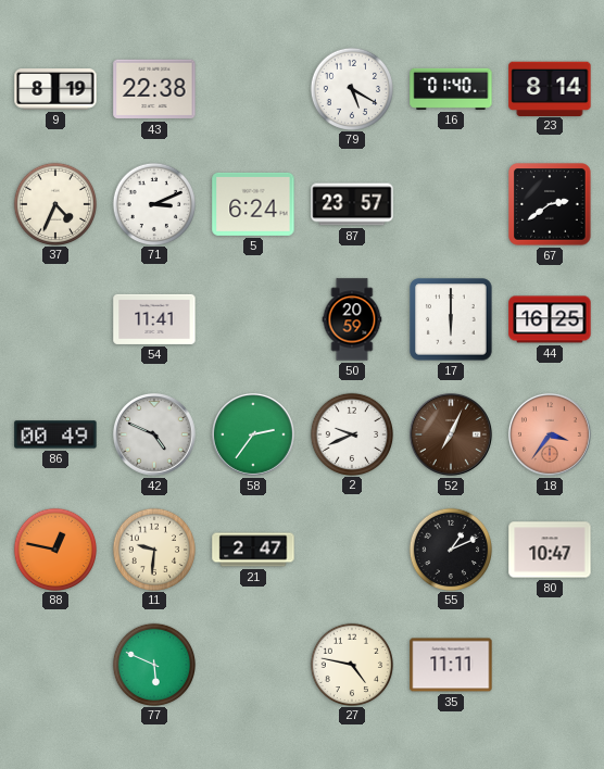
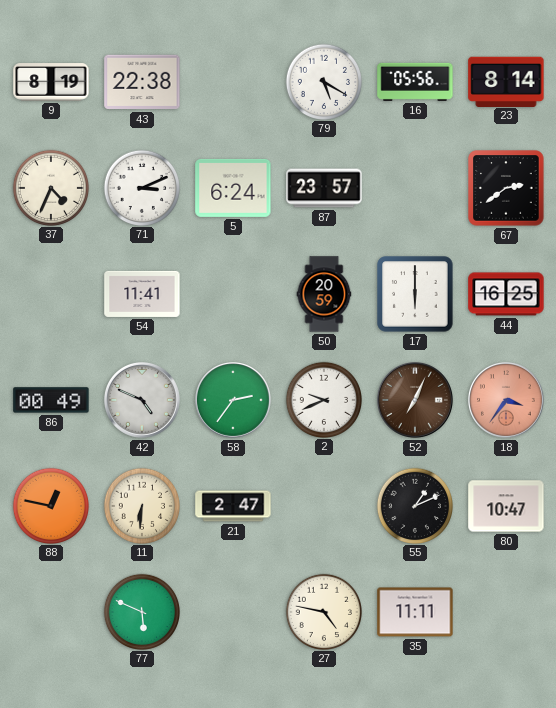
16: 01:40 -> 05:56
11: 9:31 -> 6:31
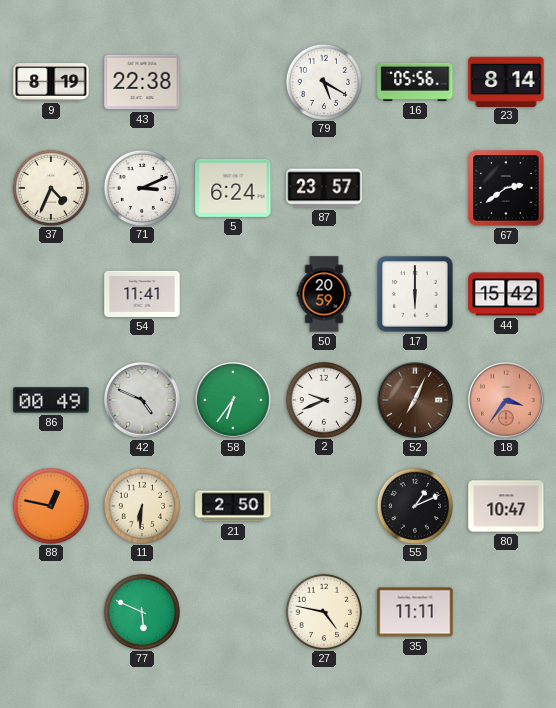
44: 16:25 -> 15:42
58: 2:36 -> 6:36
21: 2:47 -> 2:50
